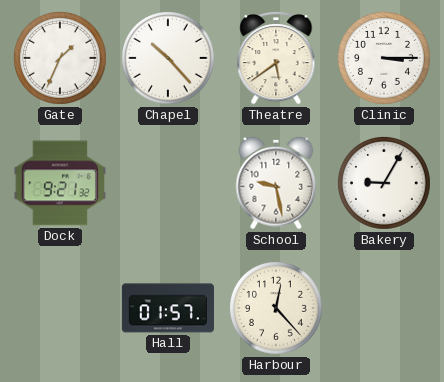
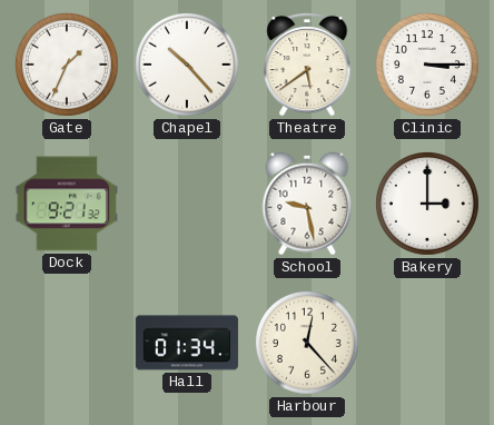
Bakery: 9:05 -> 3:00
Hall: 01:57 -> 01:34
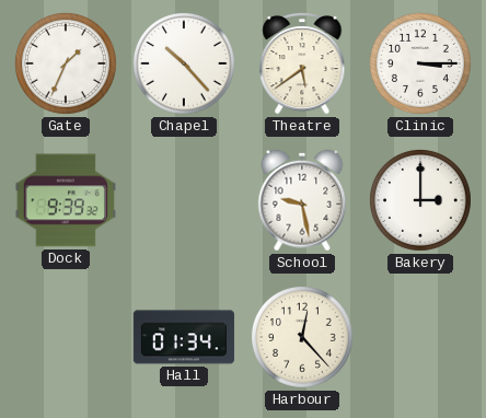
Dock: 9:21 -> 9:39
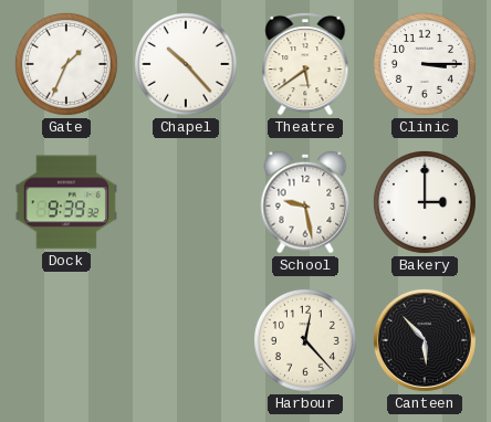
Hall: 01:34 -> none
Canteen: none -> 5:53
